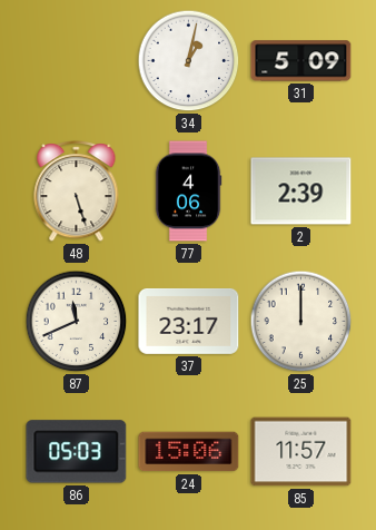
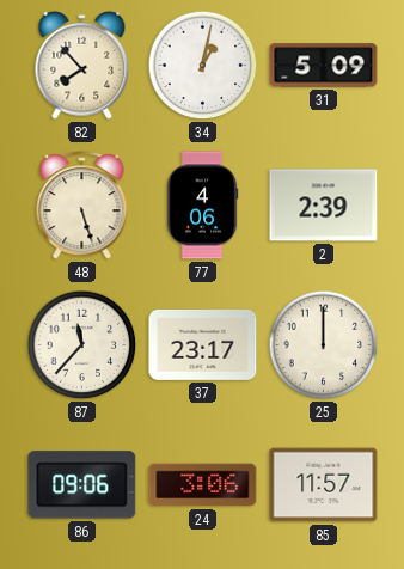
82: none -> 7:53
87: 11:41 -> 11:37
86: 05:03 -> 09:06
24: 15:06 -> 3:06
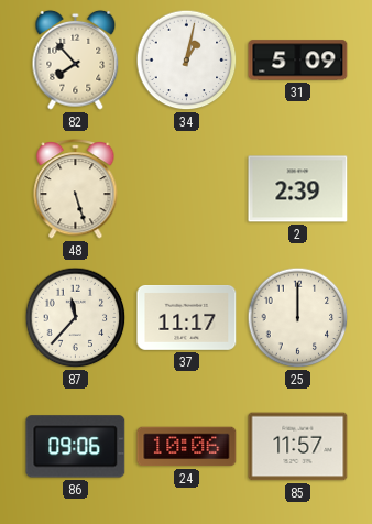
77: 4:06 -> none
37: 23:17 -> 11:17
24: 3:06 -> 10:06
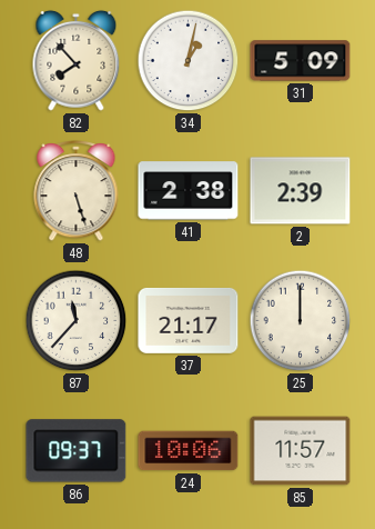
41: none -> 2:38
37: 11:17 -> 21:17
86: 09:06 -> 09:37
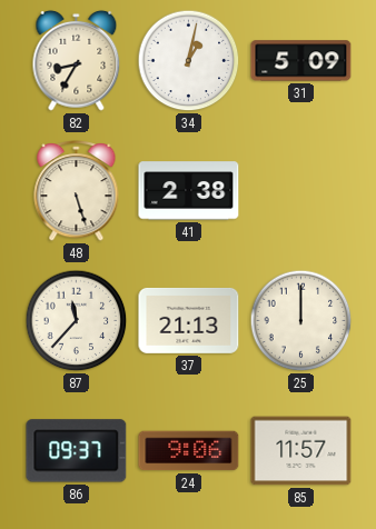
82: 7:53 -> 8:35
2: 2:39 -> none
37: 21:17 -> 21:13
24: 10:06 -> 9:06
